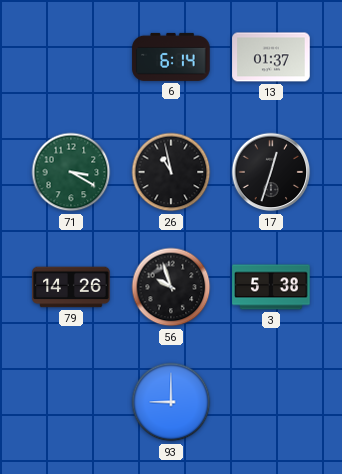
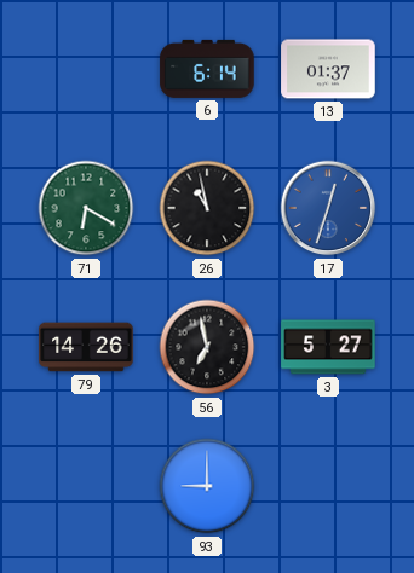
71: 3:20 -> 6:20
17 dial: black -> blue
56: 9:57 -> 6:58
3: 5:38 -> 5:27
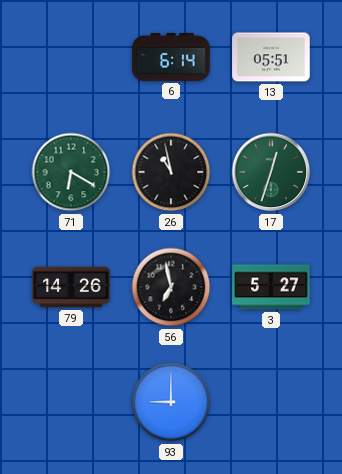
13: 01:37 -> 05:51
17 dial: blue -> green
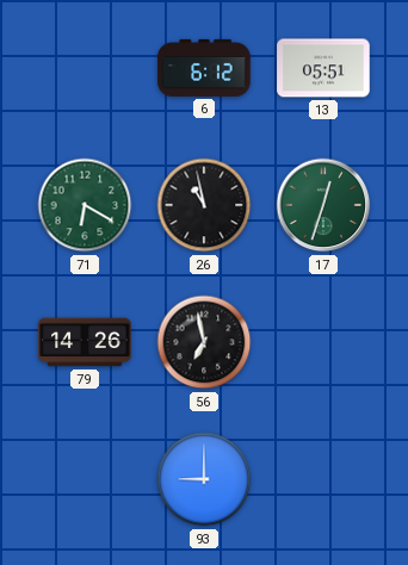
6: 6:14 -> 6:12
3: 5:27 -> none
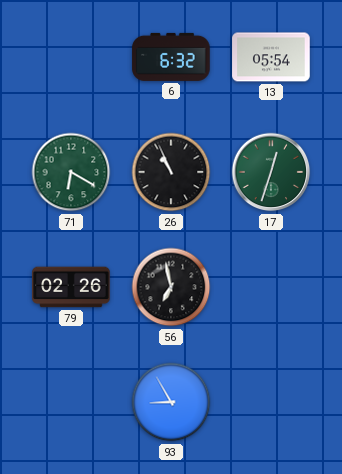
6: 6:12 -> 6:32
13: 05:51 -> 05:54
26: 10:58 -> 10:56
79: 14:26 -> 02:26
93: 9:00 -> 8:55
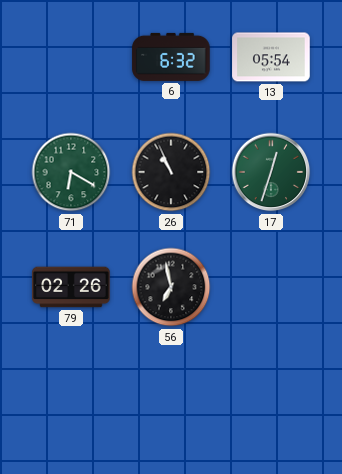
93: 8:55 -> none
